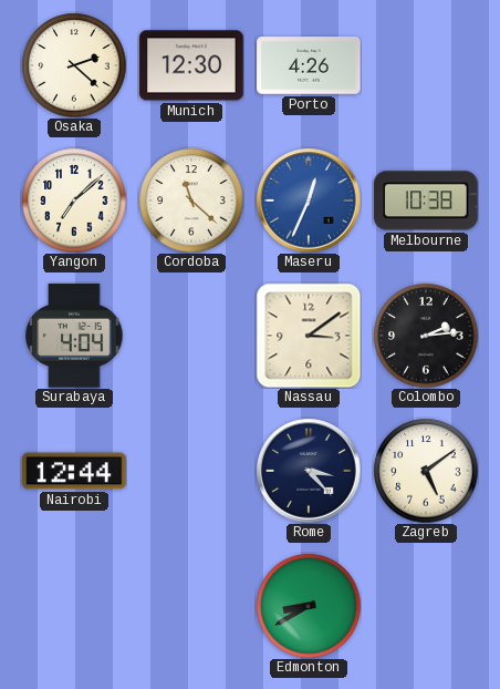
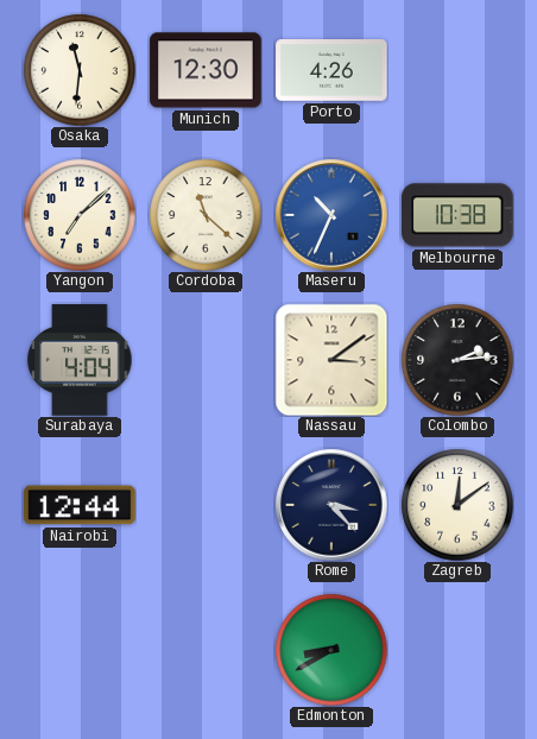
Osaka: 2:22 -> 11:31
Maseru: 12:34 -> 10:34
Zagreb: 5:09 -> 12:09
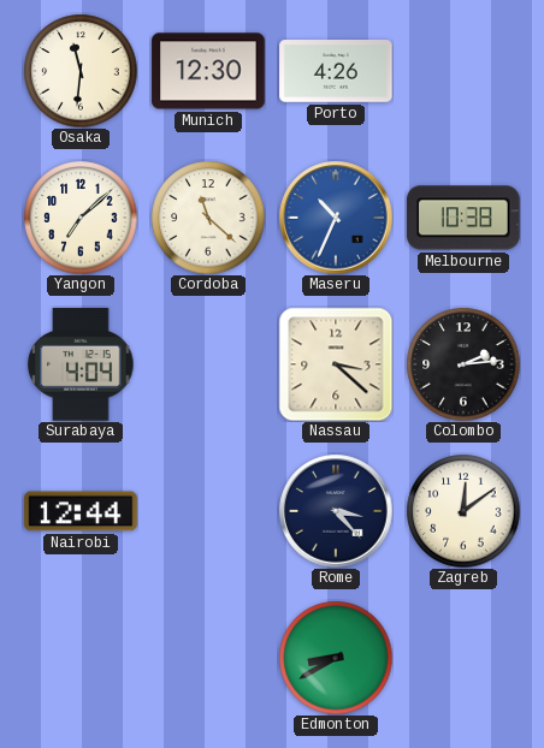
Nassau: 3:09 -> 3:22
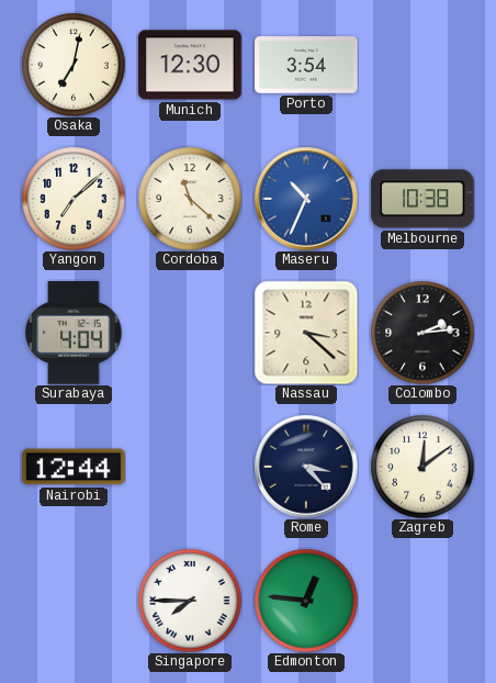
Osaka: 11:31 -> 7:02
Porto: 4:26 -> 3:54
Singapore: none -> 7:45
Edmonton: 8:40 -> 12:46
